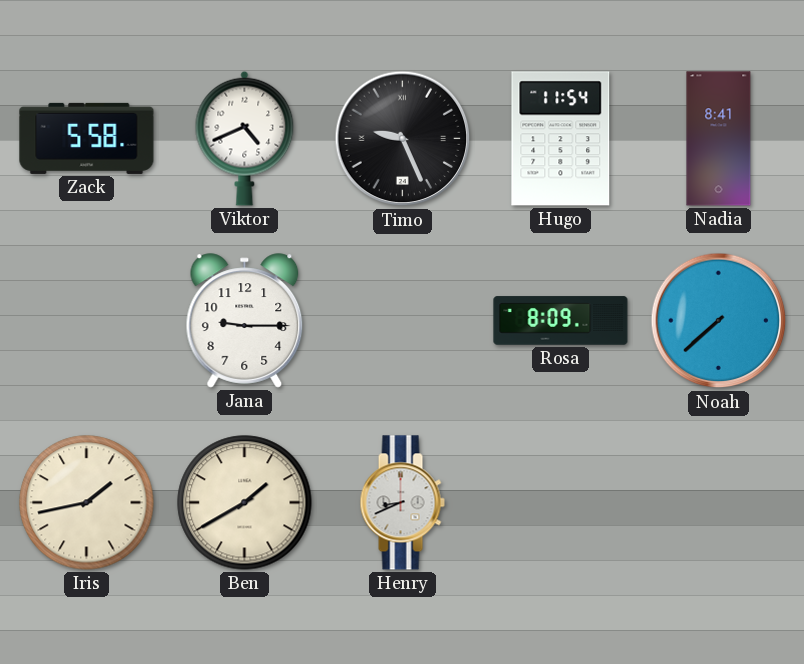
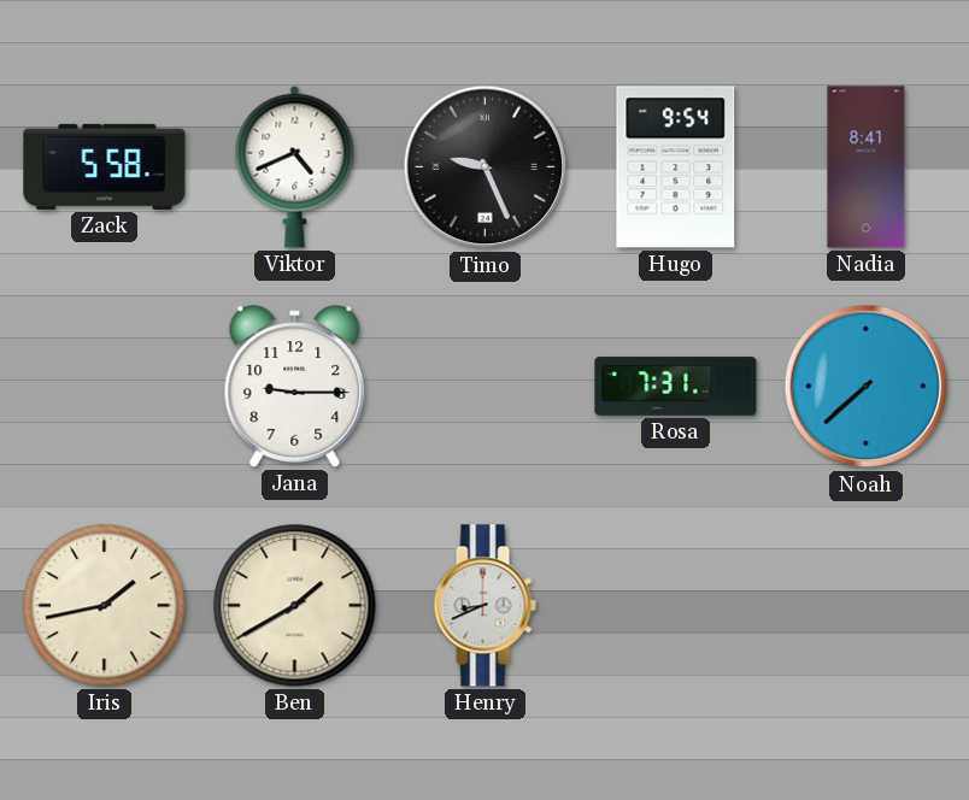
Hugo: 11:54 -> 9:54
Rosa: 8:09 -> 7:31
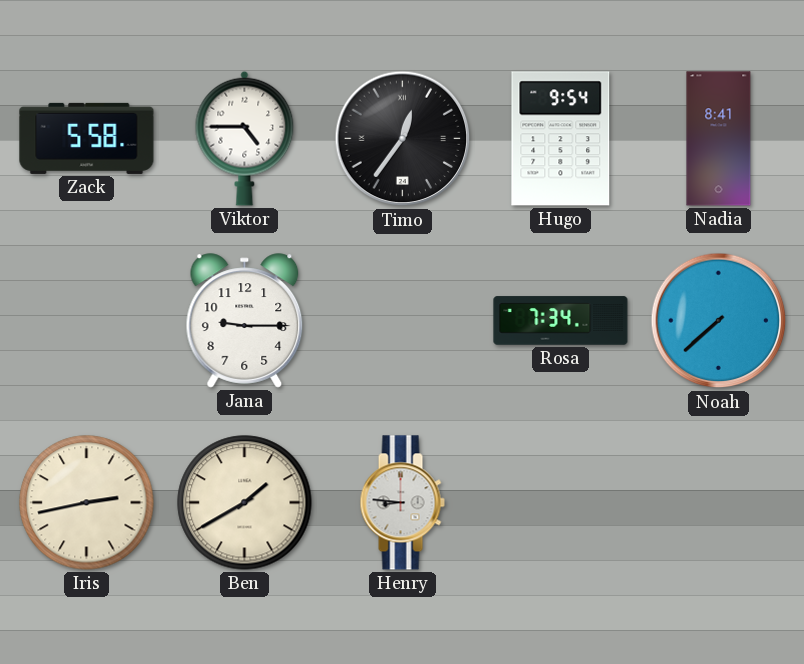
Viktor: 4:41 -> 4:45
Timo: 9:26 -> 12:36
Rosa: 7:31 -> 7:34
Iris: 1:43 -> 2:43
Henry: 8:41 -> 8:46
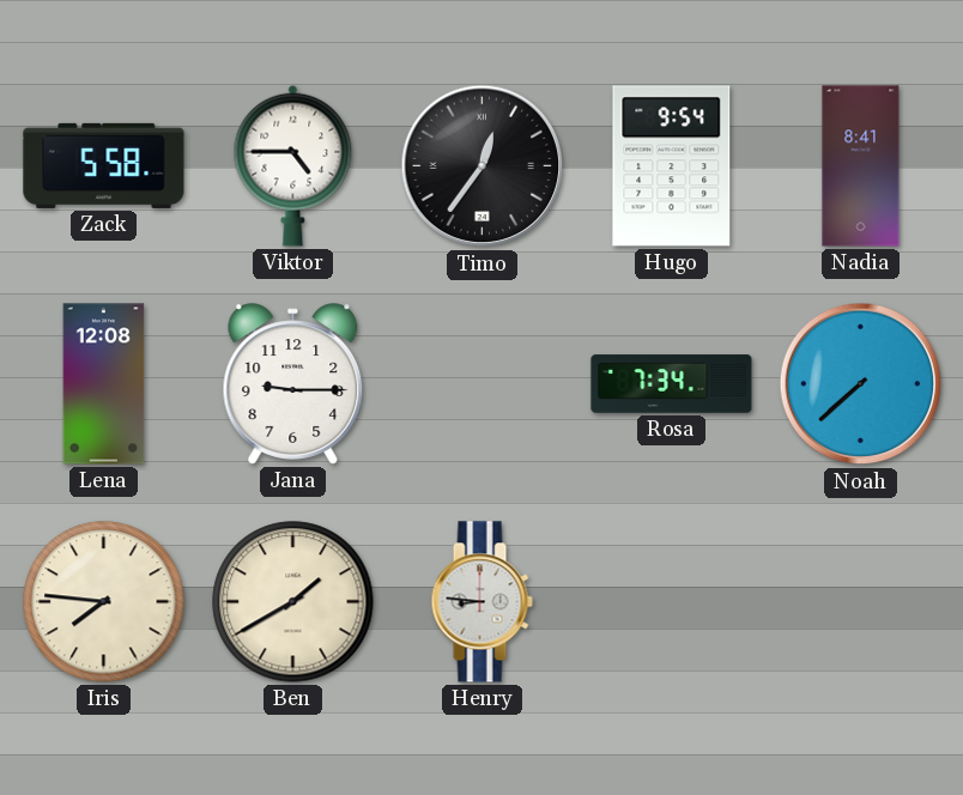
Lena: none -> 12:08
Iris: 2:43 -> 7:46
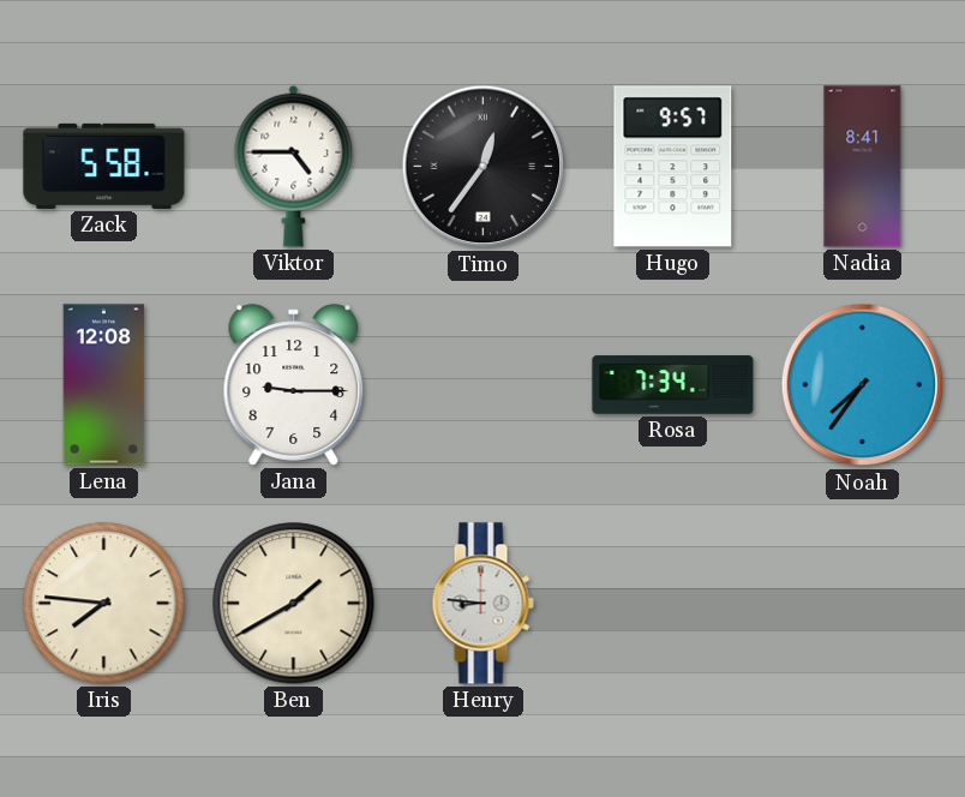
Hugo: 9:54 -> 9:57
Noah: 7:38 -> 7:36
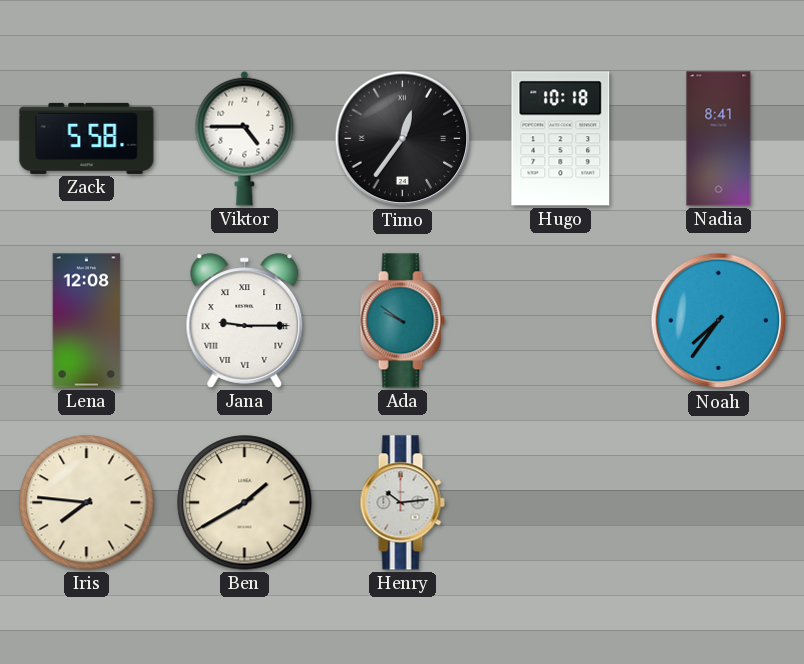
Hugo: 9:57 -> 10:18
Jana numerals: Arabic -> Roman
Ada: none -> 9:51
Rosa: 7:34 -> none
Henry: 8:46 -> 10:14
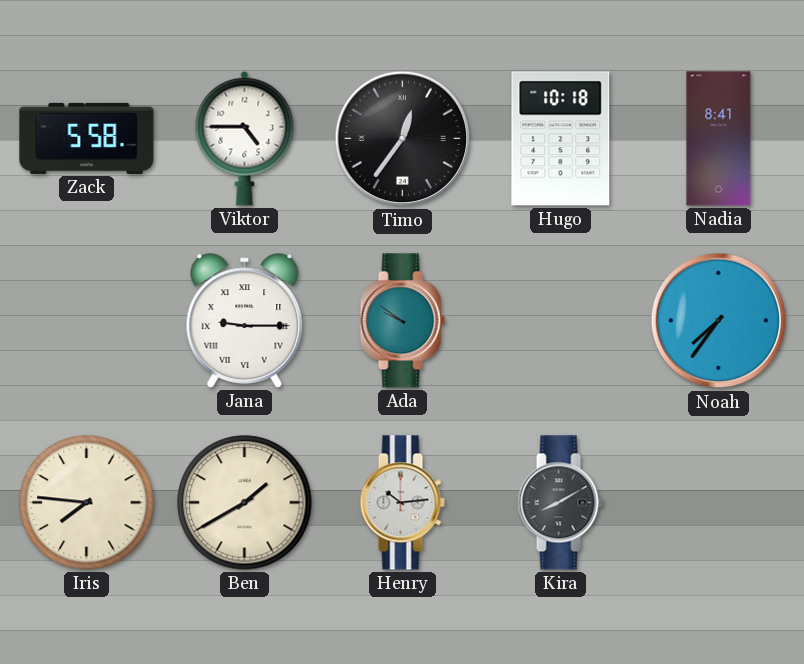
Lena: 12:08 -> none
Kira: none -> 8:10
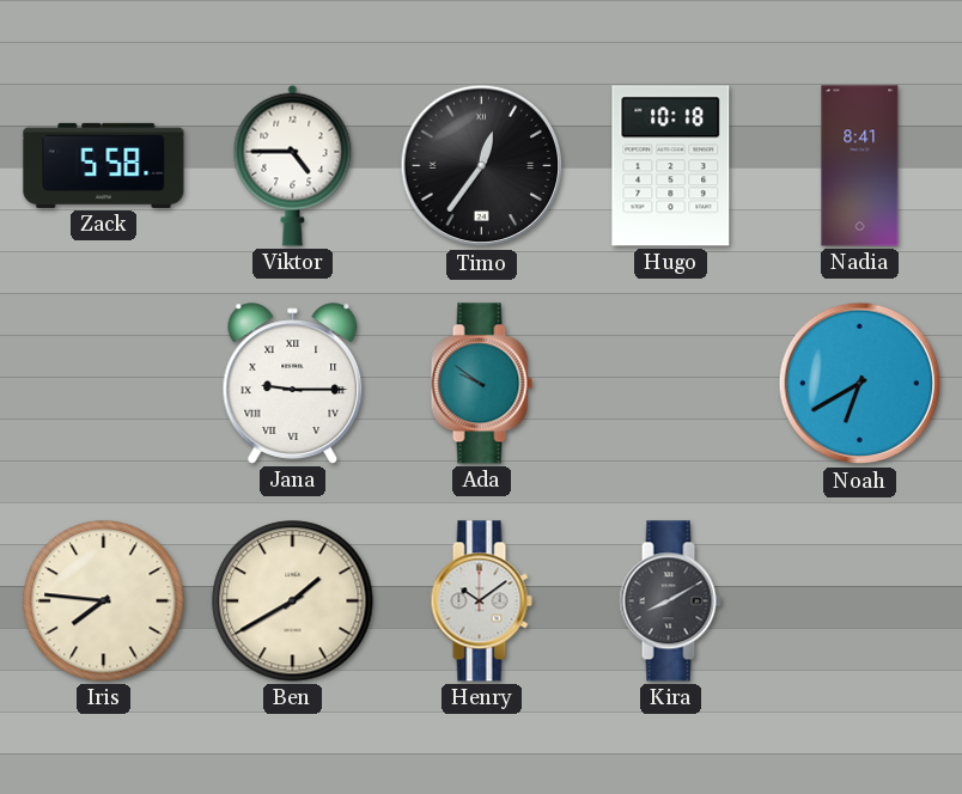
Noah: 7:36 -> 6:40
Henry: 10:14 -> 10:09
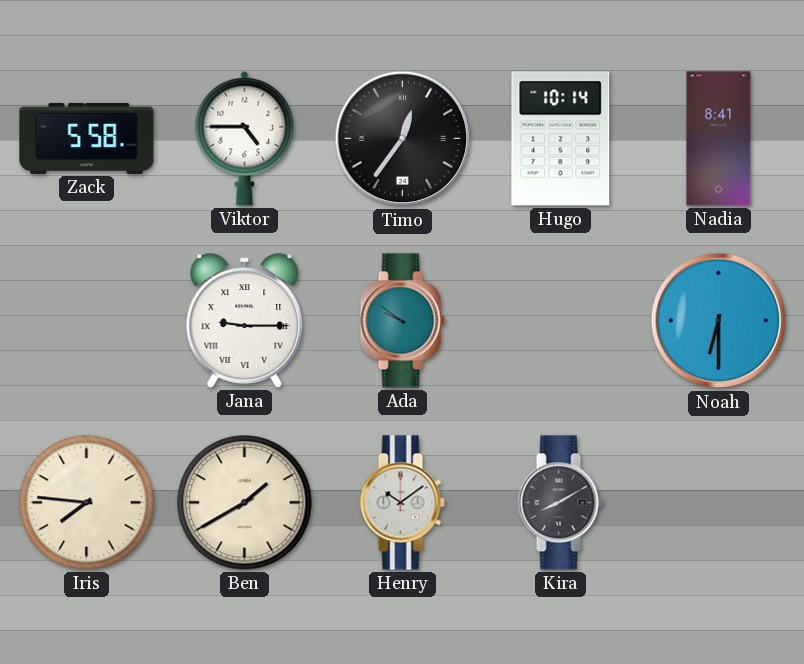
Hugo: 10:18 -> 10:14
Noah: 6:40 -> 6:30
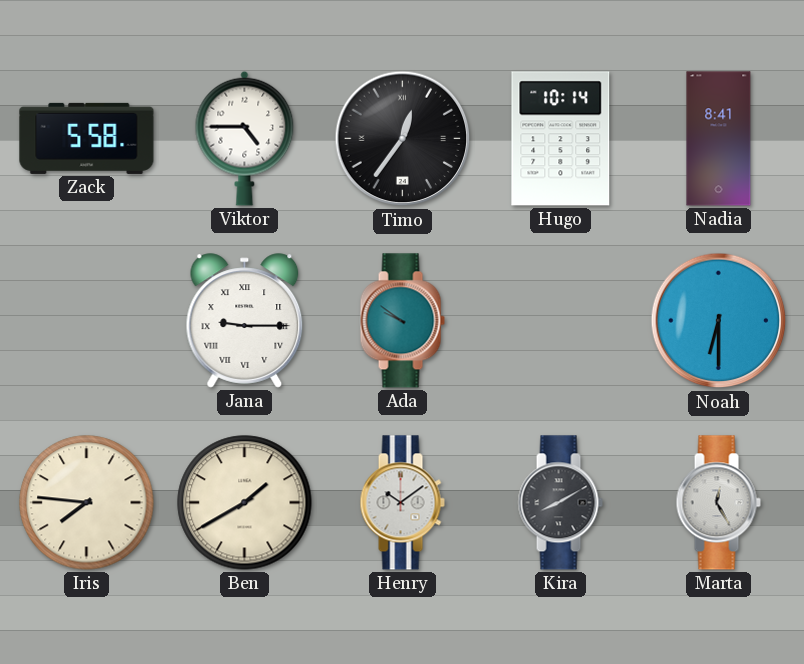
Marta: none -> 12:25
